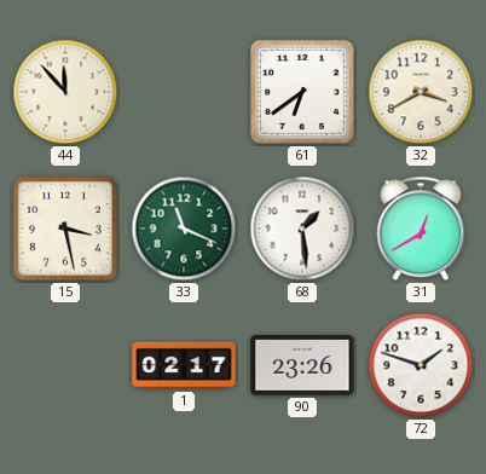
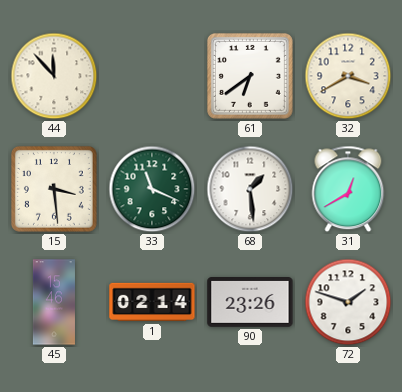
15: 3:28 -> 3:29
45: none -> 15:46
1: 02:17 -> 02:14
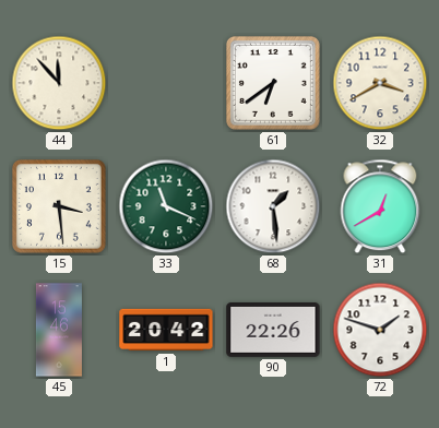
1: 02:14 -> 20:42
90: 23:26 -> 22:26
